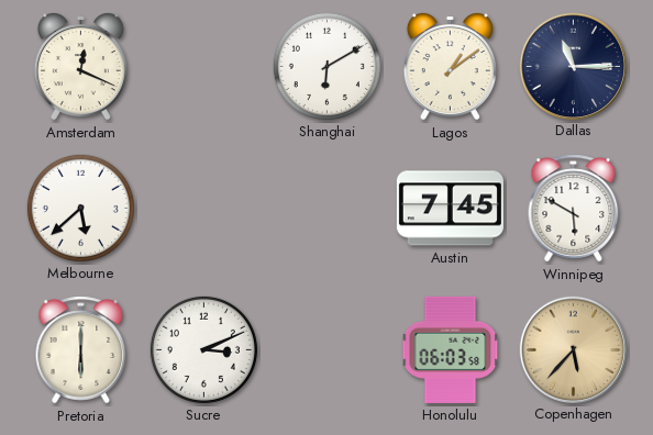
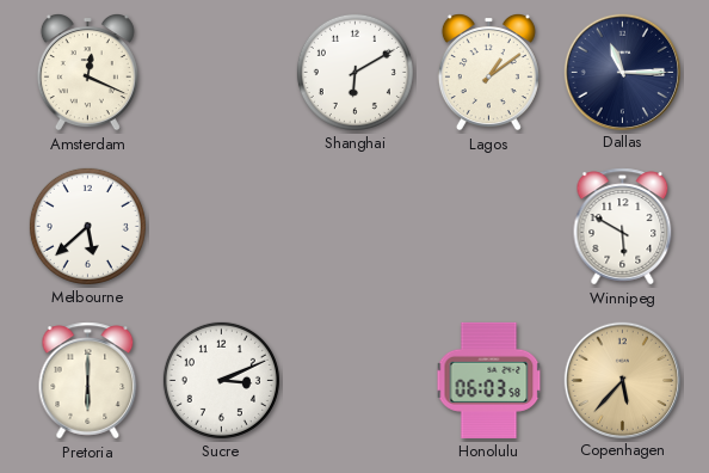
Austin: 7:45 -> none
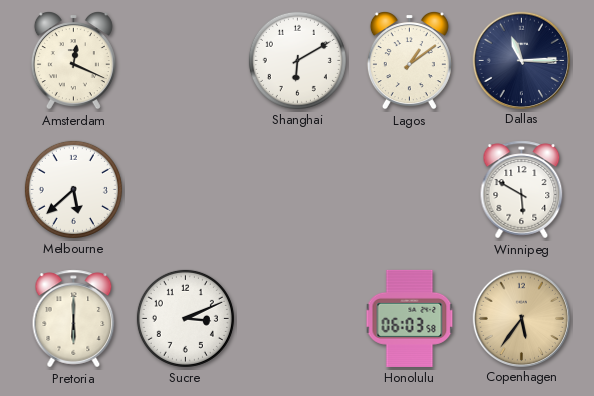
Copenhagen: 5:37 -> 5:36
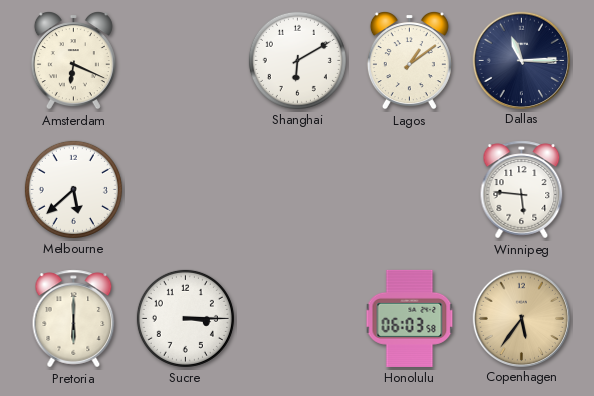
Amsterdam: 12:19 -> 6:19
Winnipeg: 5:50 -> 5:46
Sucre: 3:11 -> 3:15
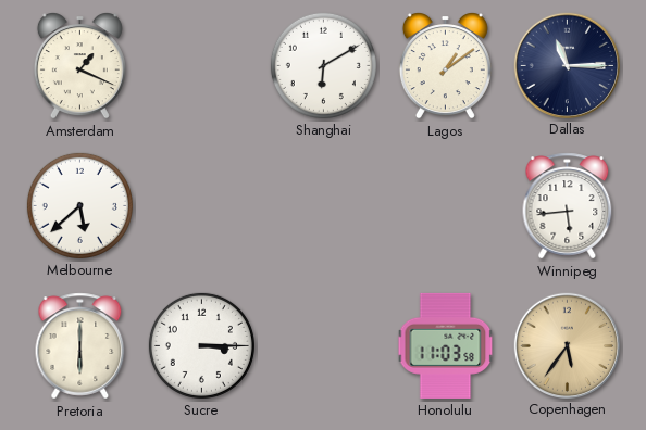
Amsterdam: 6:19 -> 1:19
Winnipeg: 5:46 -> 5:44
Honolulu: 06:03 -> 11:03
